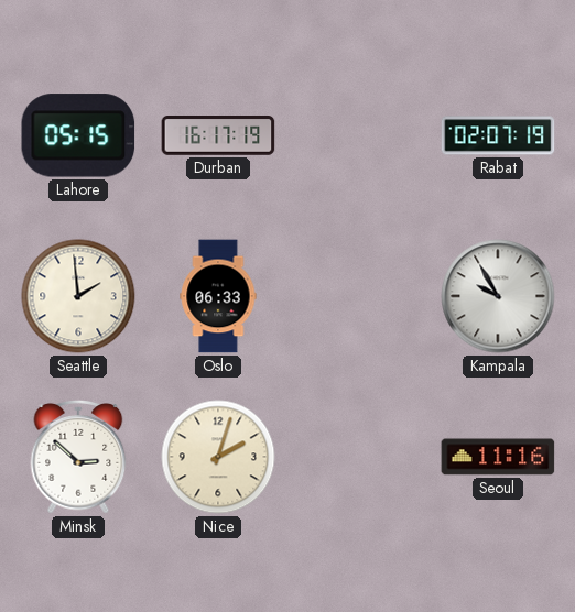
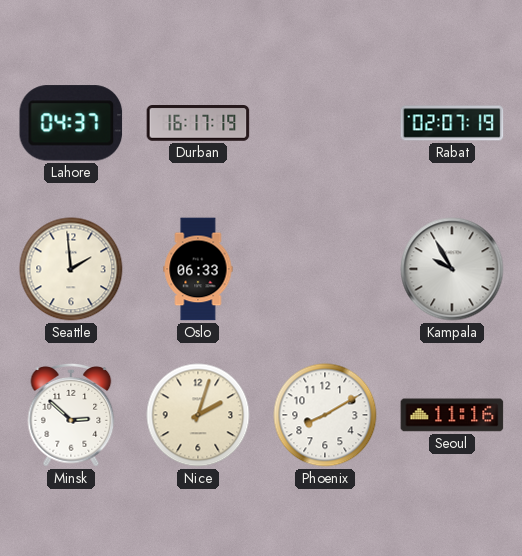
Lahore: 05:15 -> 04:37
Phoenix: none -> 8:10
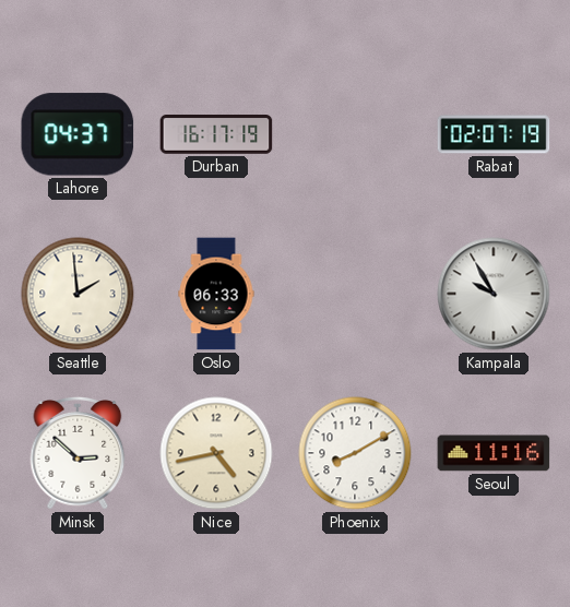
Nice: 2:03 -> 4:43
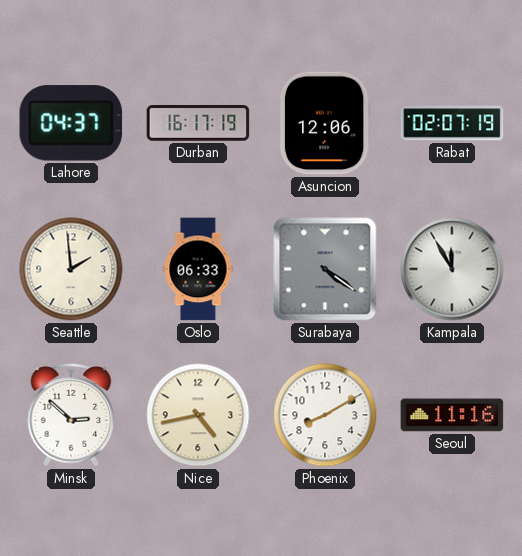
Asuncion: none -> 12:06
Surabaya: none -> 4:21
Kampala: 9:55 -> 11:55
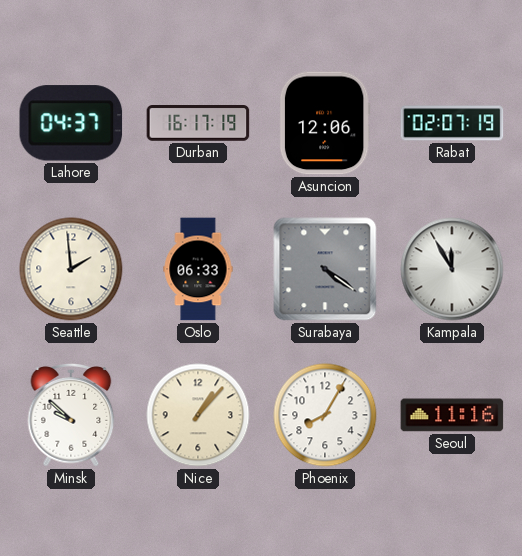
Minsk: 2:52 -> 9:52
Nice: 4:43 -> 1:07
Phoenix: 8:10 -> 8:05
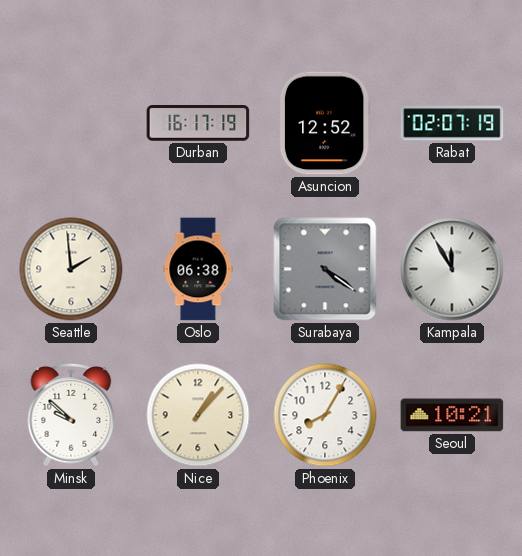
Lahore: 04:37 -> none
Asuncion: 12:06 -> 12:52
Oslo: 06:33 -> 06:38
Seoul: 11:16 -> 10:21
